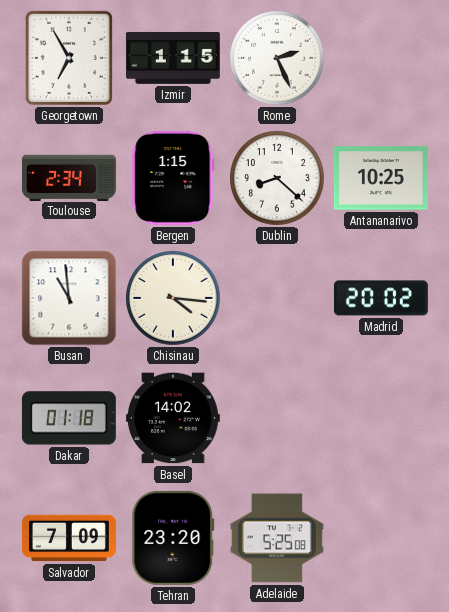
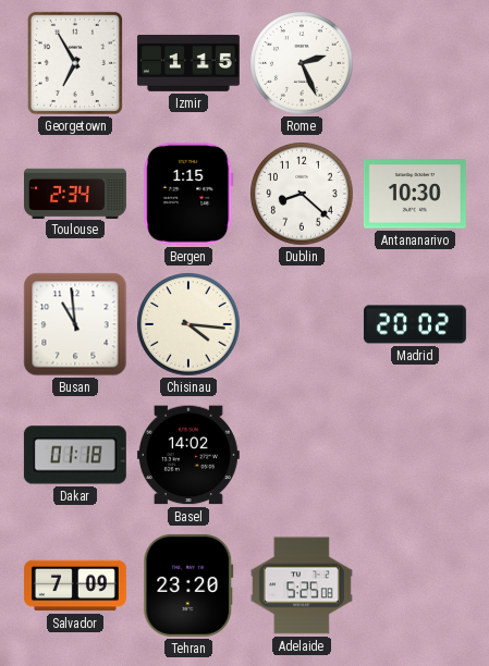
Antananarivo: 10:25 -> 10:30
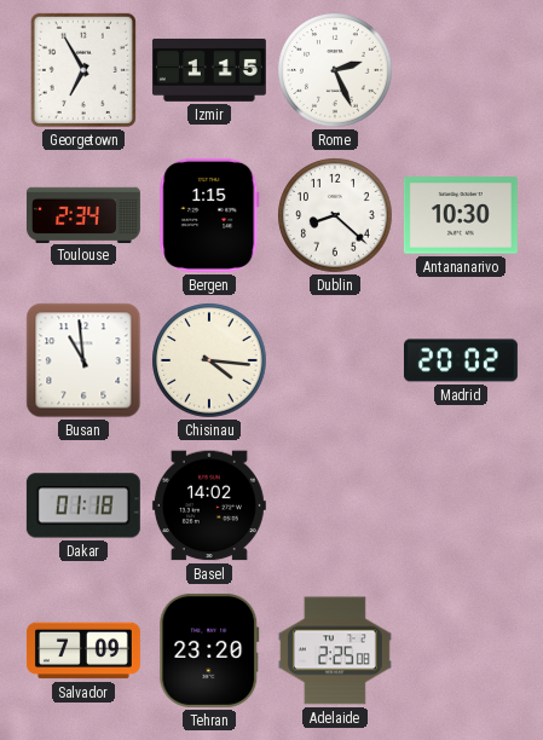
Adelaide: 5:25 -> 2:25
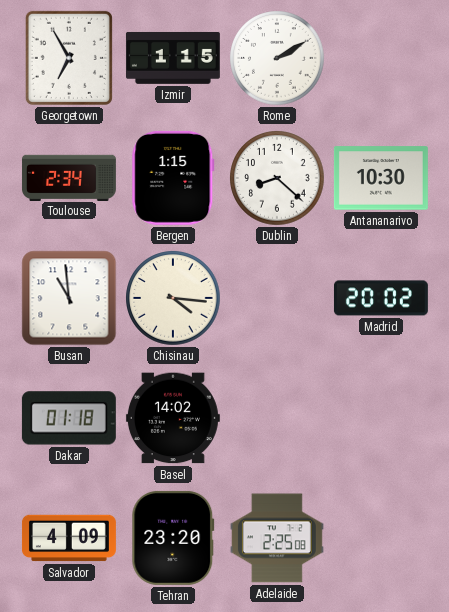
Rome: 2:26 -> 2:10
Salvador: 7:09 -> 4:09
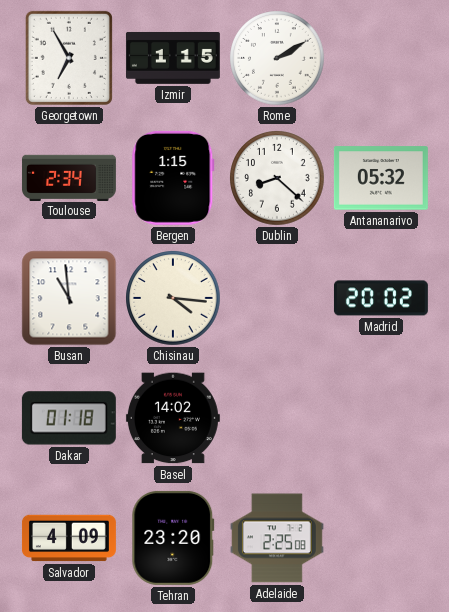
Antananarivo: 10:30 -> 05:32
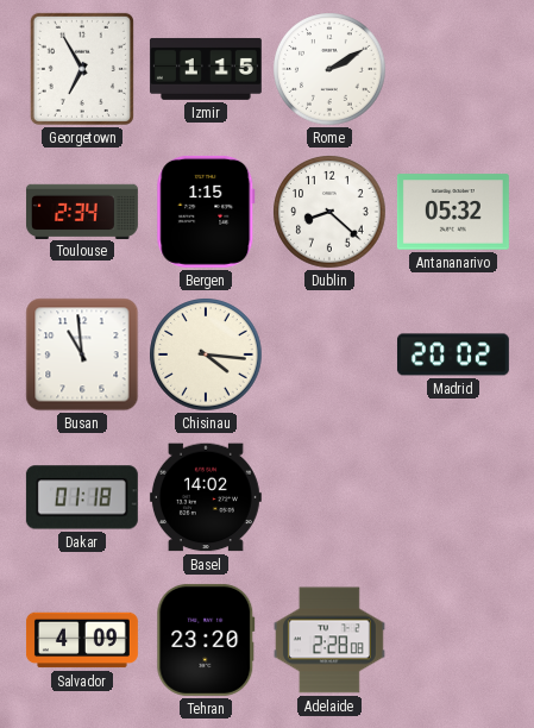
Adelaide: 2:25 -> 2:28
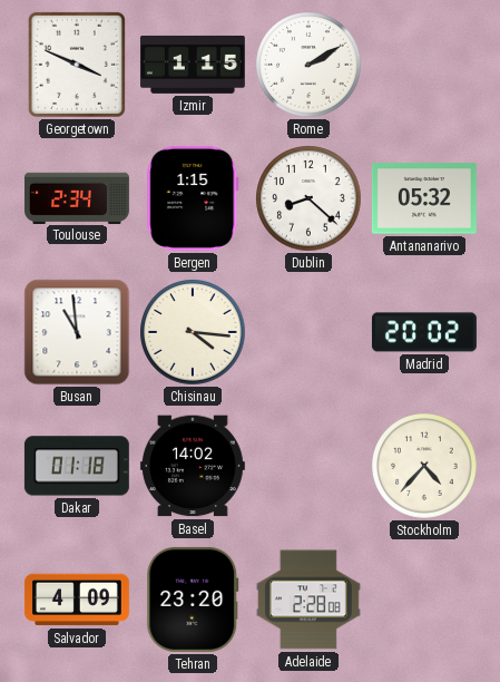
Georgetown: 6:55 -> 3:49
Stockholm: none -> 4:37
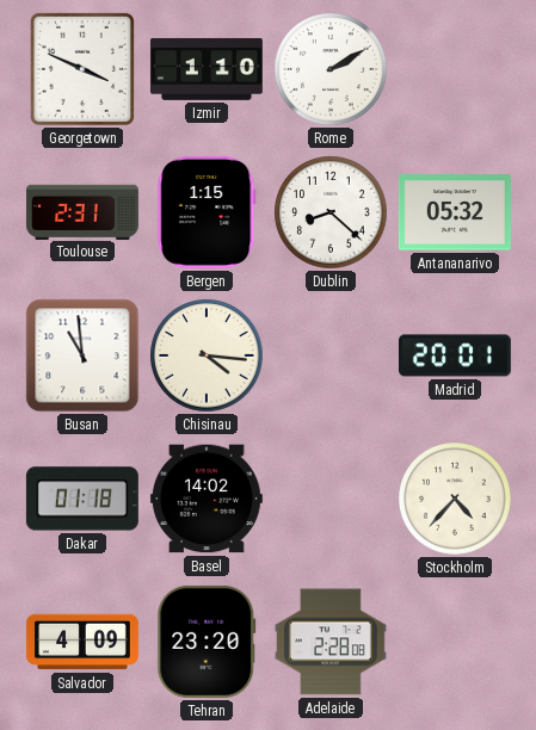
Izmir: 1:15 -> 1:10
Toulouse: 2:34 -> 2:31
Madrid: 20:02 -> 20:01
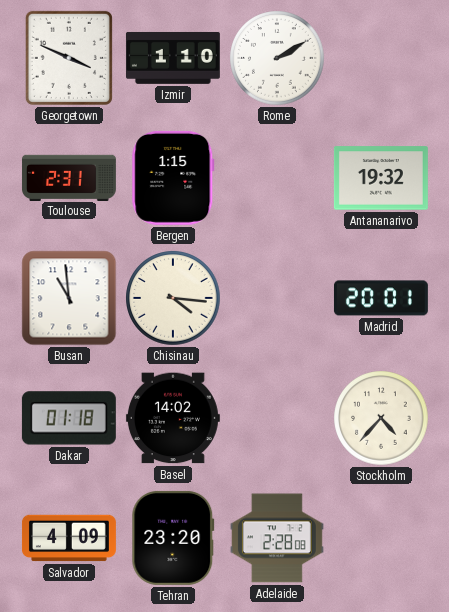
Dublin: 8:22 -> none
Antananarivo: 05:32 -> 19:32
